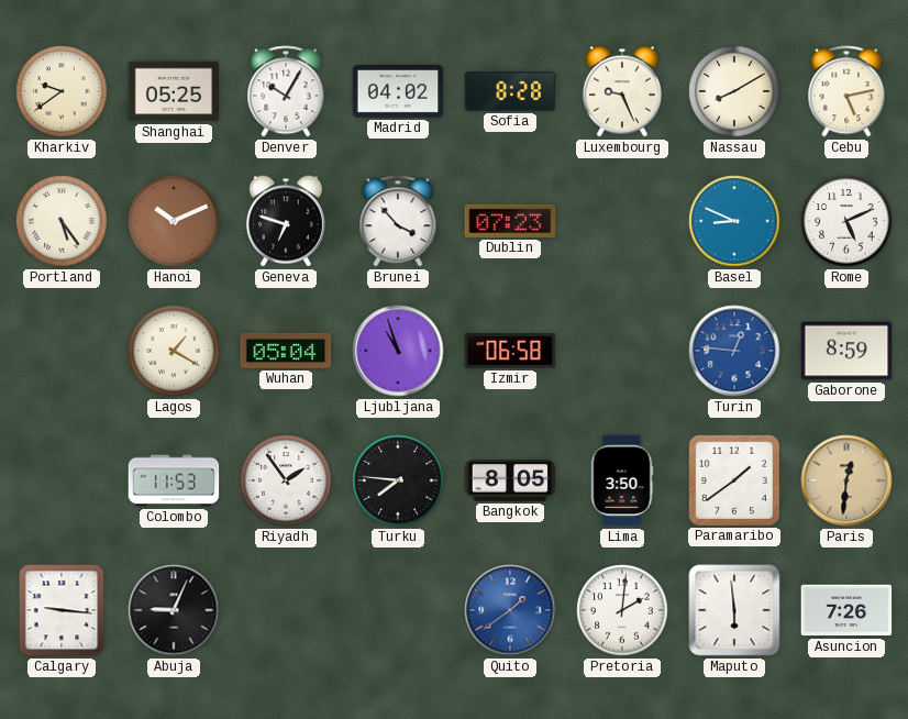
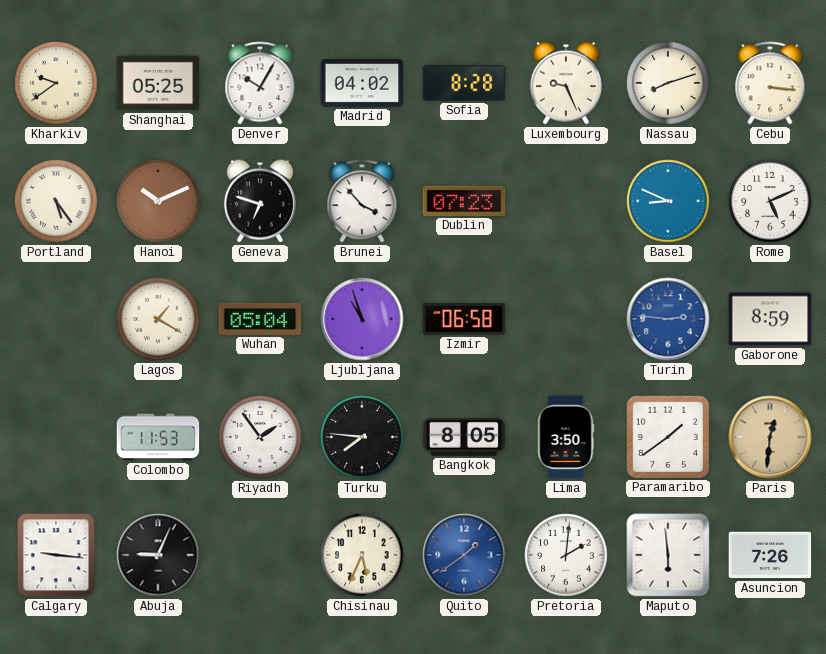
Nassau: 8:10 -> 8:12
Cebu: 5:13 -> 3:16
Turin: 12:46 -> 2:46
Chisinau: none -> 5:34
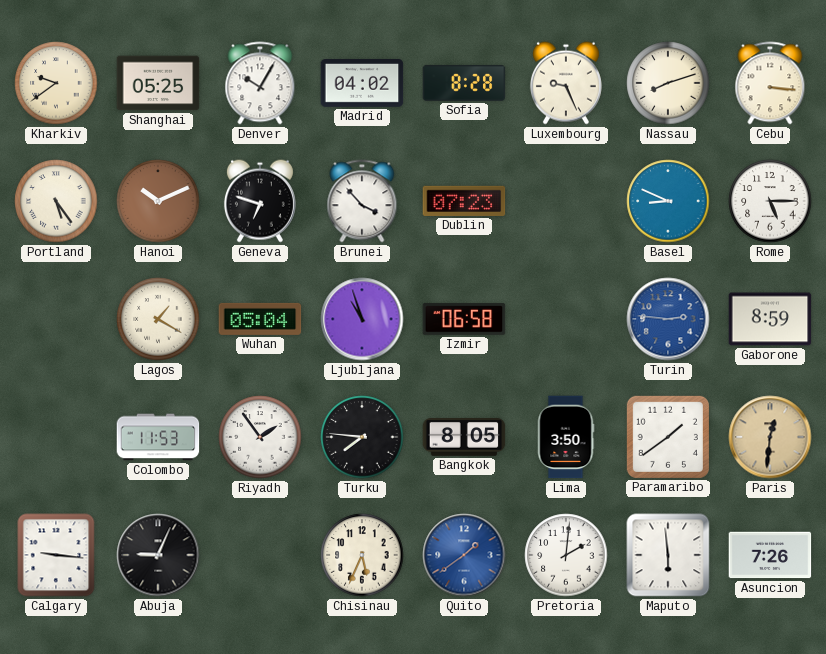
Rome: 5:11 -> 5:15
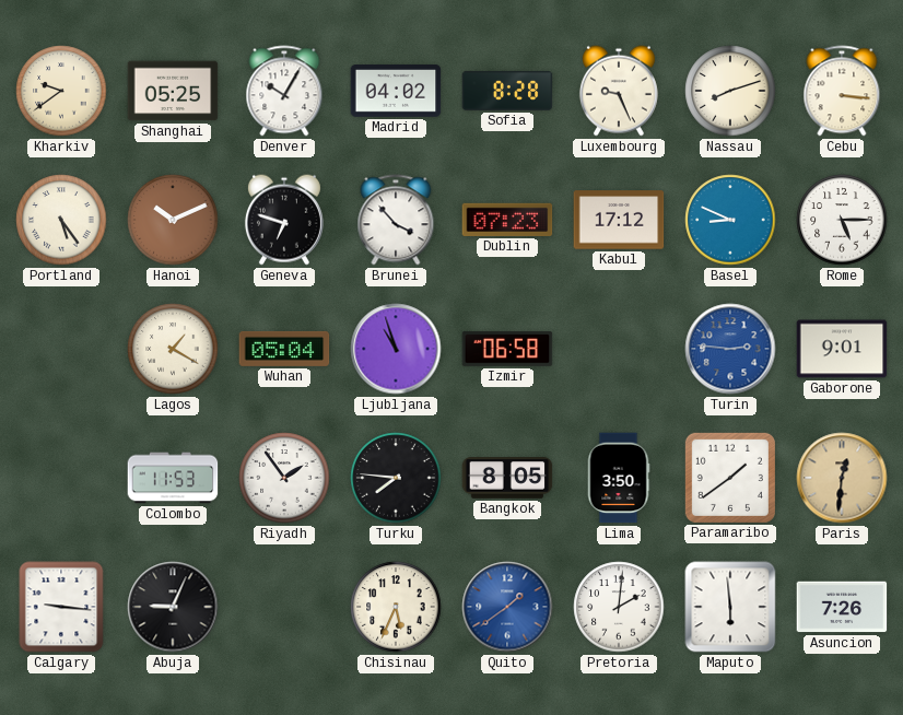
Kabul: none -> 17:12
Gaborone: 8:59 -> 9:01
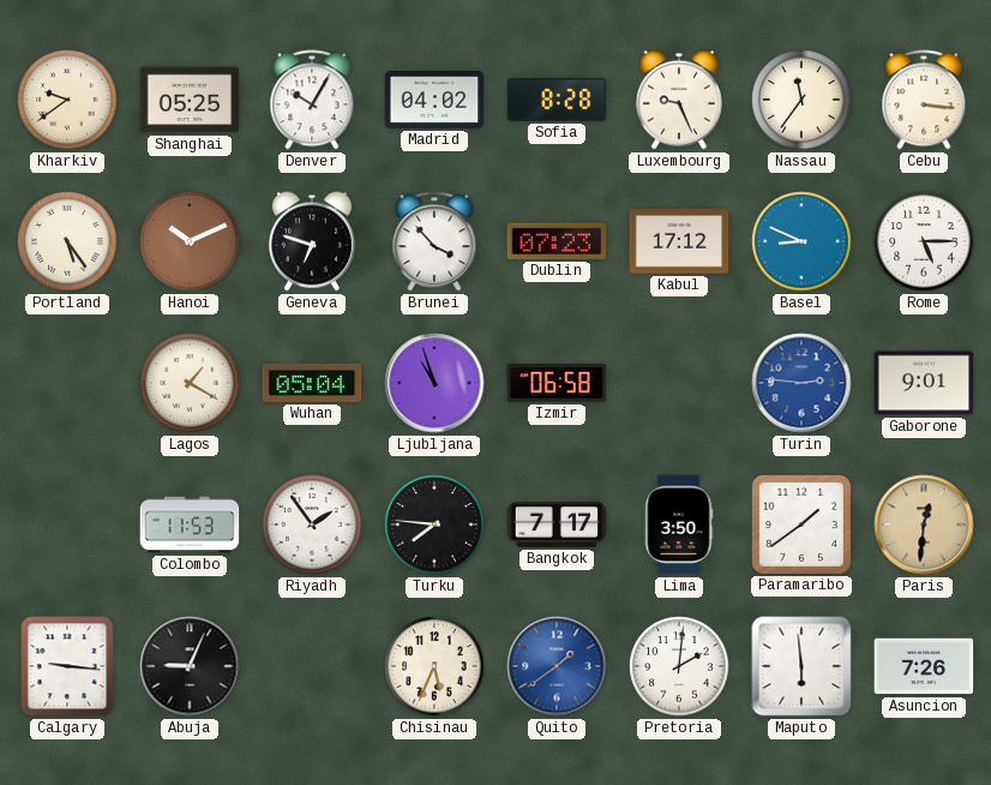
Nassau: 8:12 -> 11:36
Bangkok: 8:05 -> 7:17
